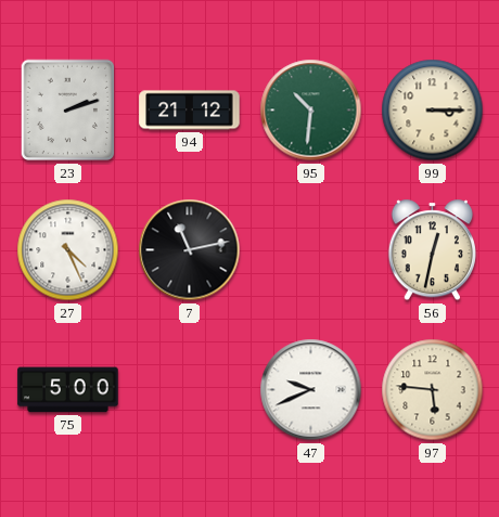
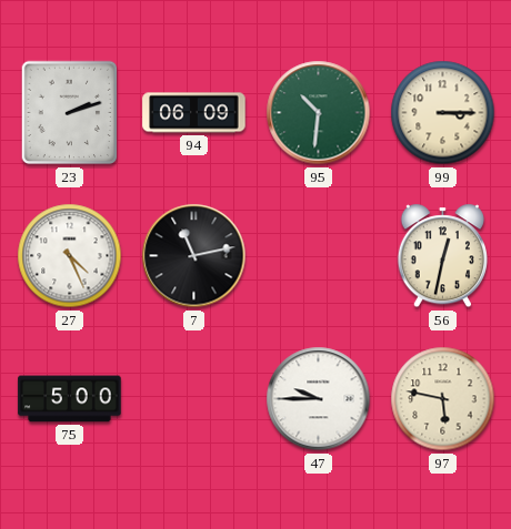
94: 21:12 -> 06:09
47: 9:41 -> 9:45
97: 5:46 -> 5:47
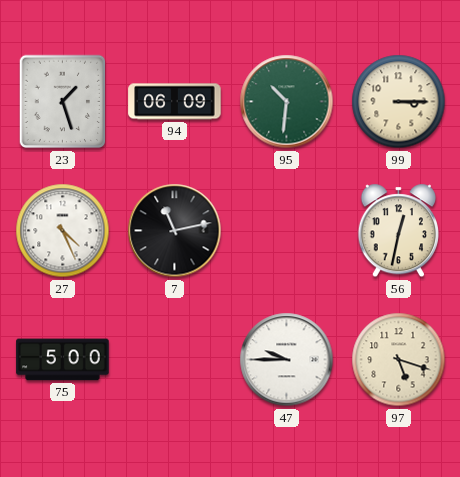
23: 2:12 -> 1:27
97: 5:47 -> 5:18
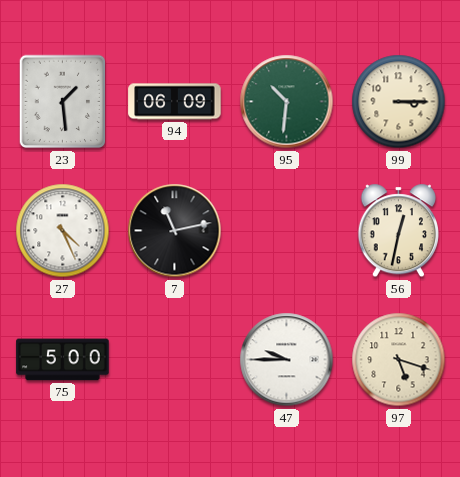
23: 1:27 -> 1:29
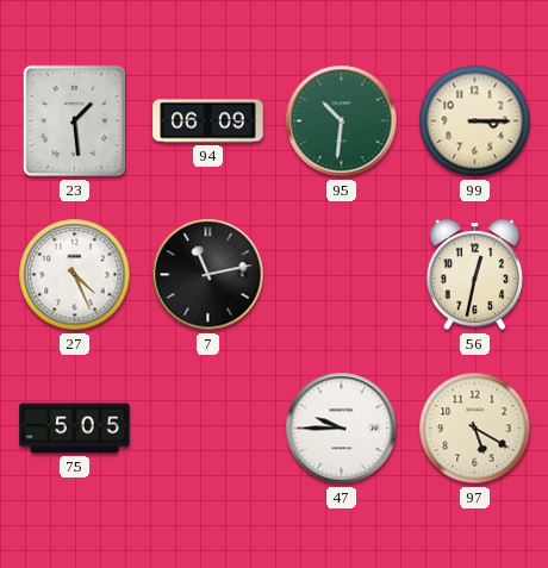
75: 5:00 -> 5:05
97: 5:18 -> 5:20
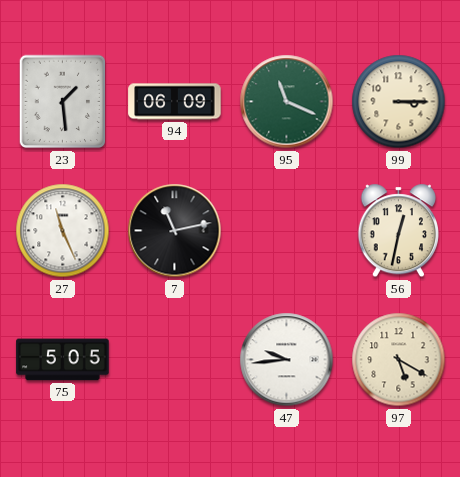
95: 10:31 -> 11:19
27: 4:26 -> 11:26
47: 9:45 -> 9:44
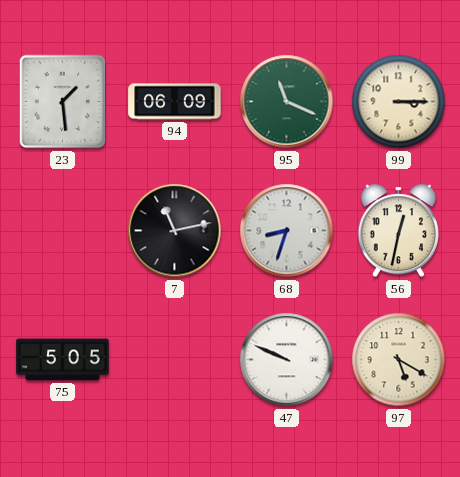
27: 11:26 -> none
68: none -> 8:33
47: 9:44 -> 9:49
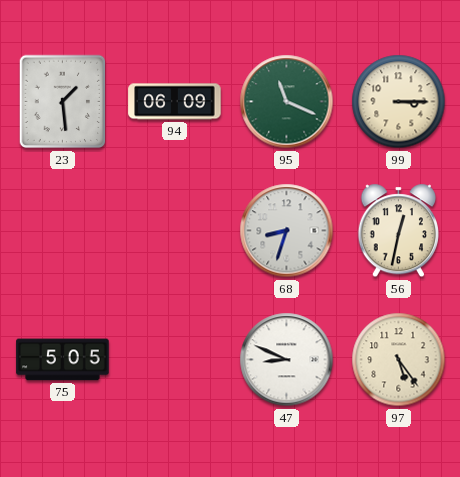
7: 11:13 -> none
47: 9:49 -> 8:49
97: 5:20 -> 5:24
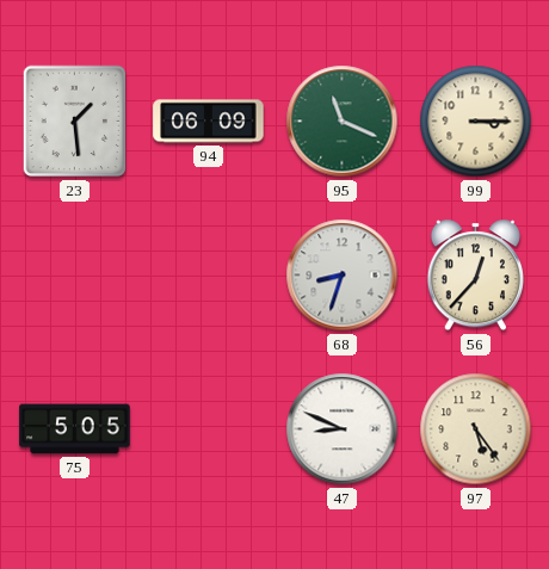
56: 12:32 -> 12:37
